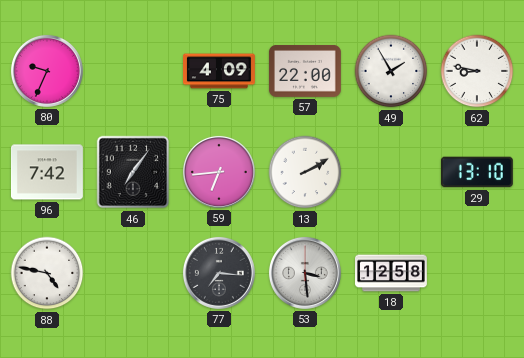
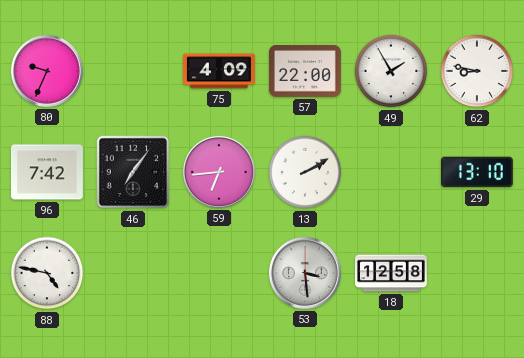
77: 7:16 -> none
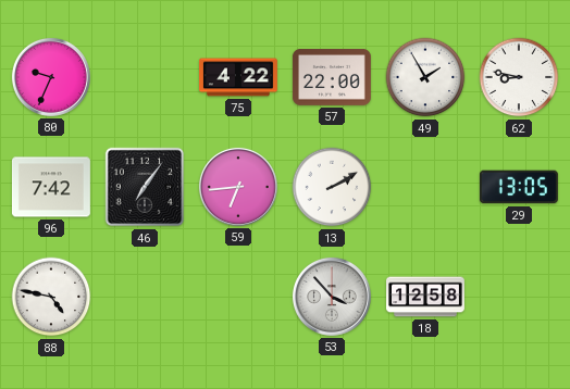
75: 4:09 -> 4:22
29: 13:10 -> 13:05
53: 3:29 -> 3:53
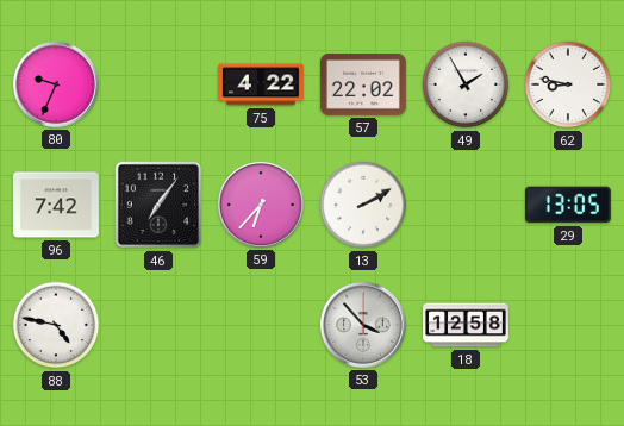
57: 22:00 -> 22:02
59: 6:44 -> 6:37
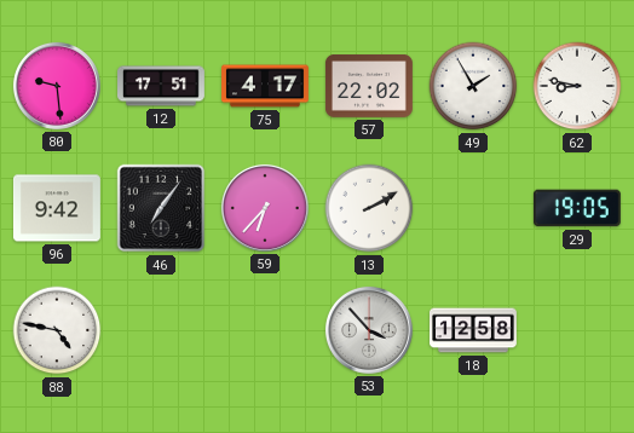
80: 9:34 -> 9:29
12: none -> 17:51
75: 4:22 -> 4:17
96: 7:42 -> 9:42
29: 13:05 -> 19:05
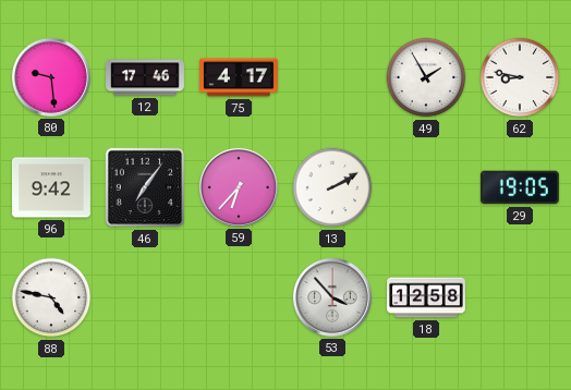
12: 17:51 -> 17:46
57: 22:02 -> none
